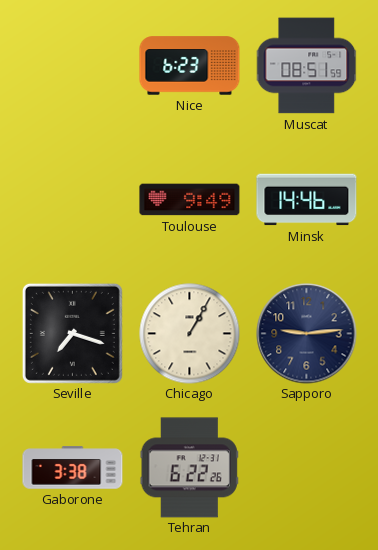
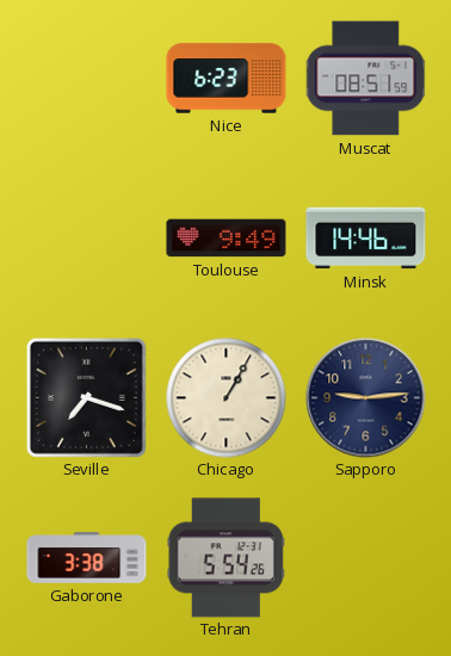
Tehran: 6:22 -> 5:54
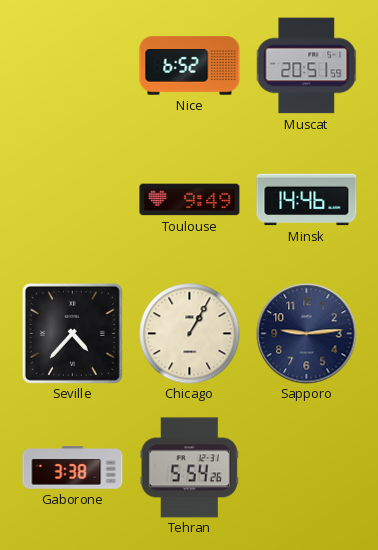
Nice: 6:23 -> 6:52
Muscat: 08:51 -> 20:51
Seville: 7:18 -> 4:37
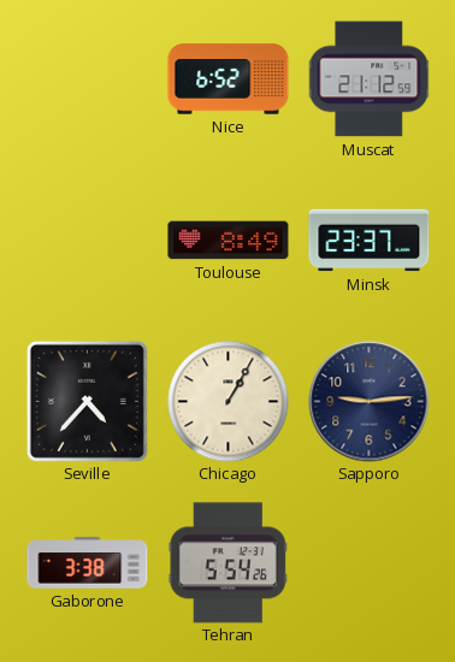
Muscat: 20:51 -> 21:12
Toulouse: 9:49 -> 8:49
Minsk: 14:46 -> 23:37
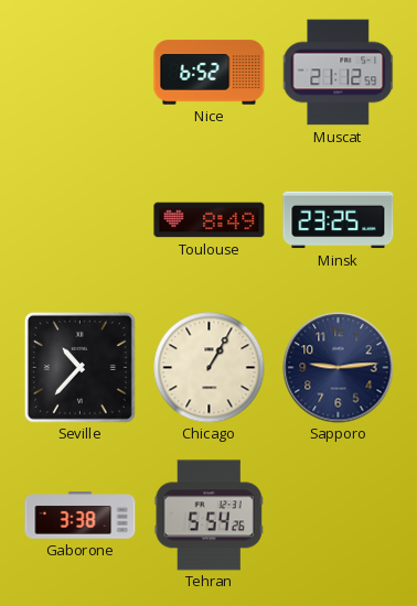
Minsk: 23:37 -> 23:25
Seville: 4:37 -> 10:37
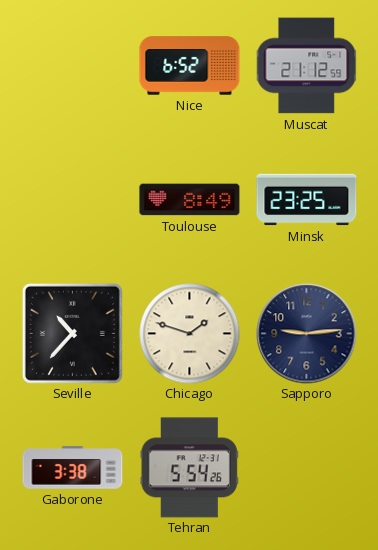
Chicago: 1:05 -> 1:48
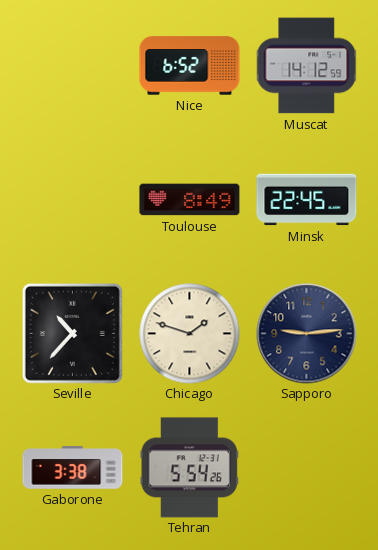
Muscat: 21:12 -> 14:12
Minsk: 23:25 -> 22:45
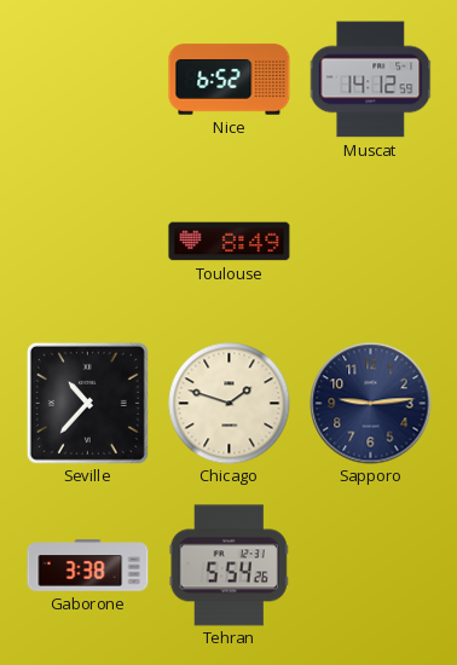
Minsk: 22:45 -> none
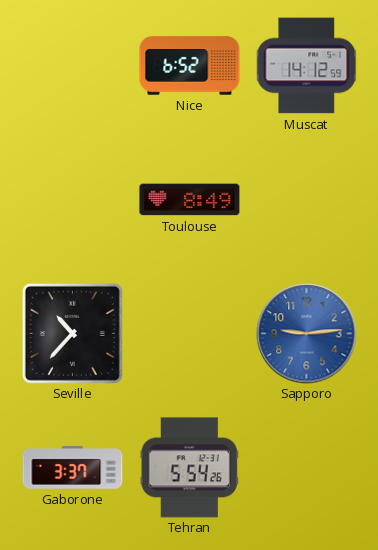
Chicago: 1:48 -> none
Sapporo dial: navy -> blue
Gaborone: 3:38 -> 3:37
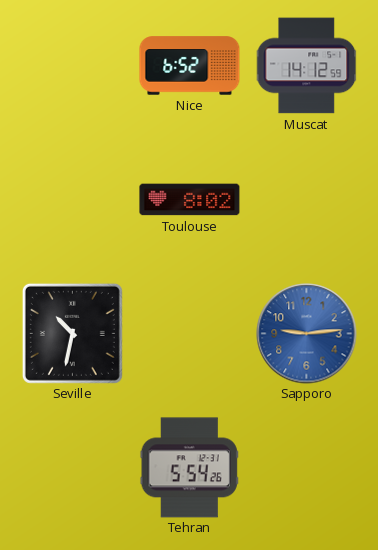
Toulouse: 8:49 -> 8:02
Seville: 10:37 -> 10:32
Gaborone: 3:37 -> none
